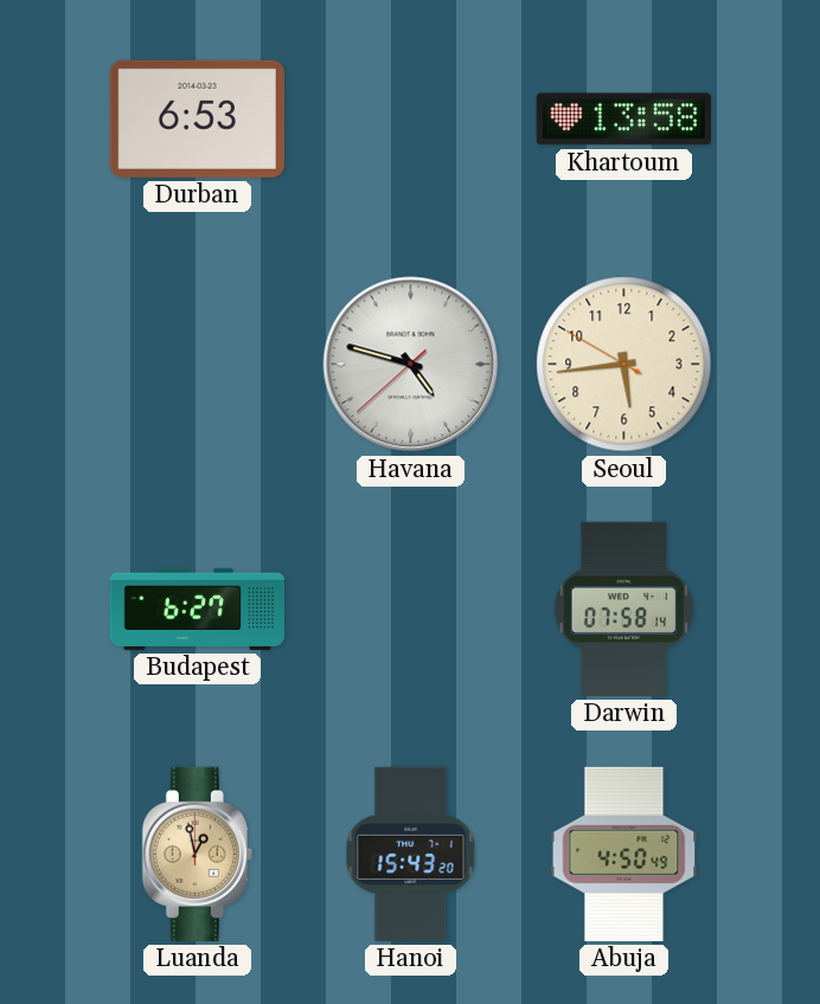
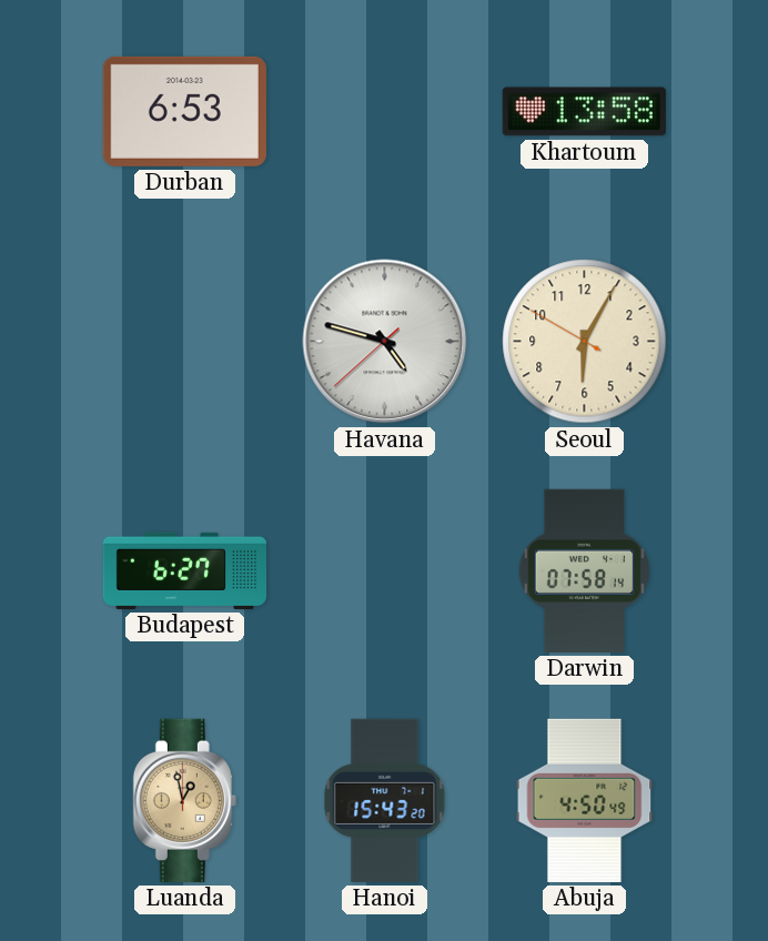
Seoul: 5:43 -> 6:04
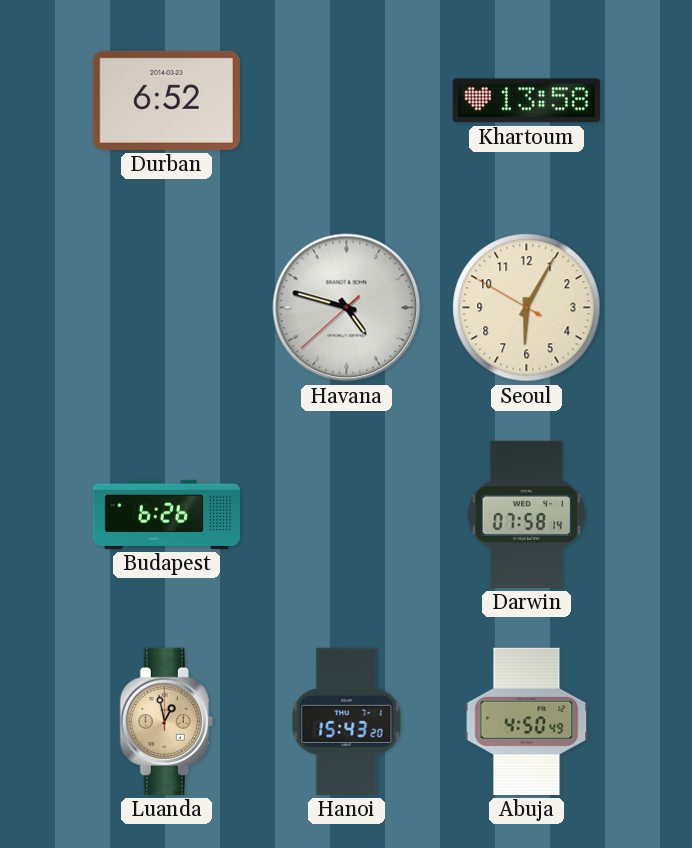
Durban: 6:53 -> 6:52
Budapest: 6:27 -> 6:26
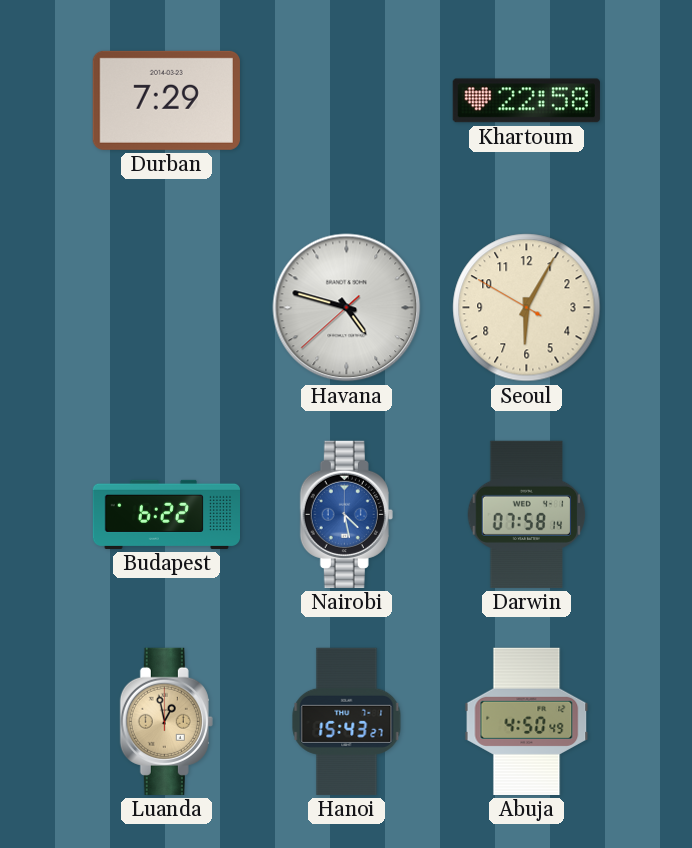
Durban: 6:52 -> 7:29
Khartoum: 13:58 -> 22:58
Budapest: 6:26 -> 6:22
Nairobi: none -> 4:28
Hanoi: 15:43:20 -> 15:43:27
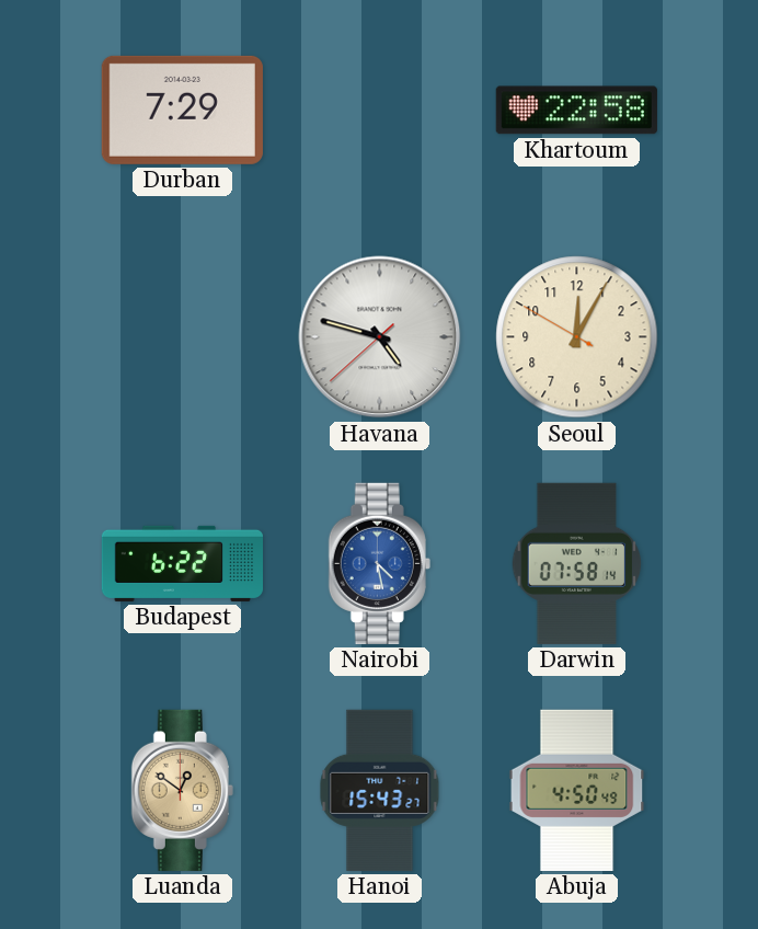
Seoul: 6:04 -> 12:04
Luanda: 12:58 -> 12:51
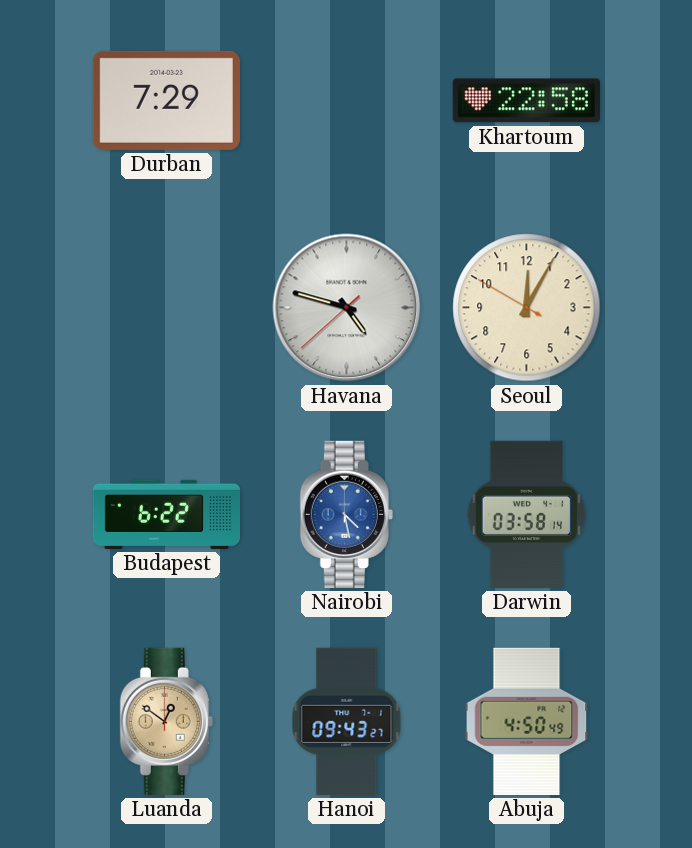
Darwin: 07:58 -> 03:58
Hanoi: 15:43 -> 09:43
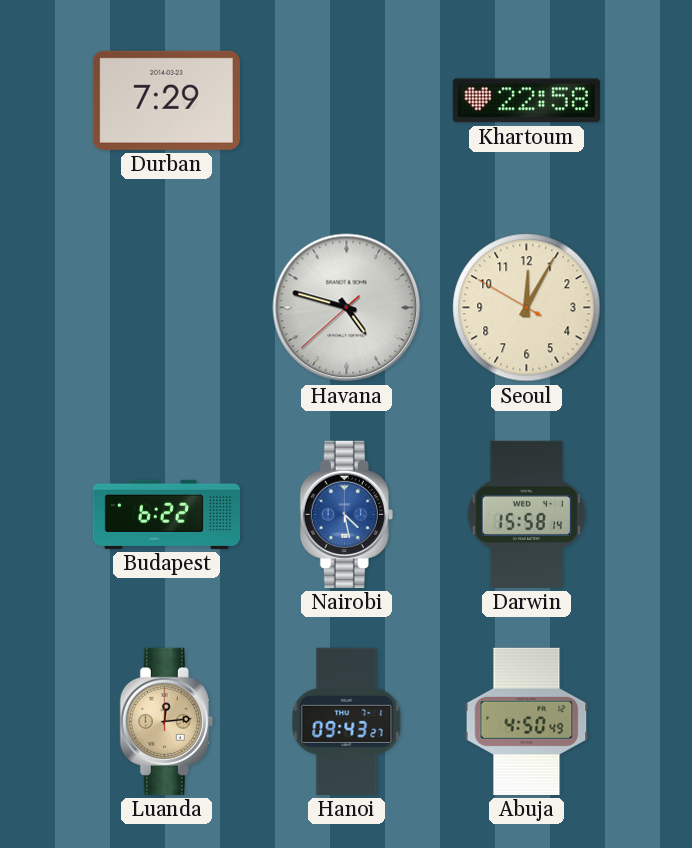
Darwin: 03:58 -> 15:58
Luanda: 12:51 -> 12:14
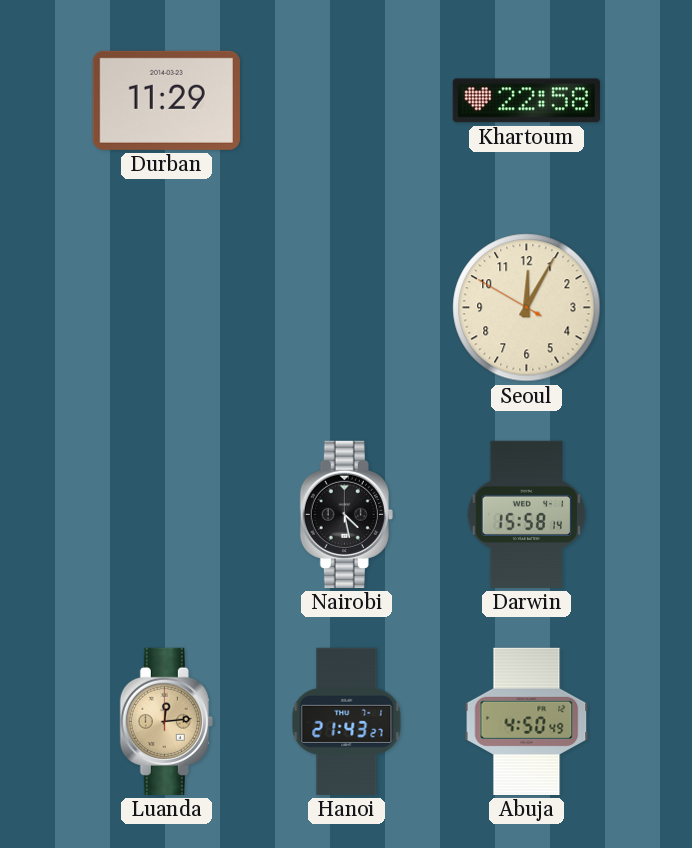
Durban: 7:29 -> 11:29
Havana: 4:47 -> none
Budapest: 6:22 -> none
Nairobi dial: blue -> black
Hanoi: 09:43 -> 21:43
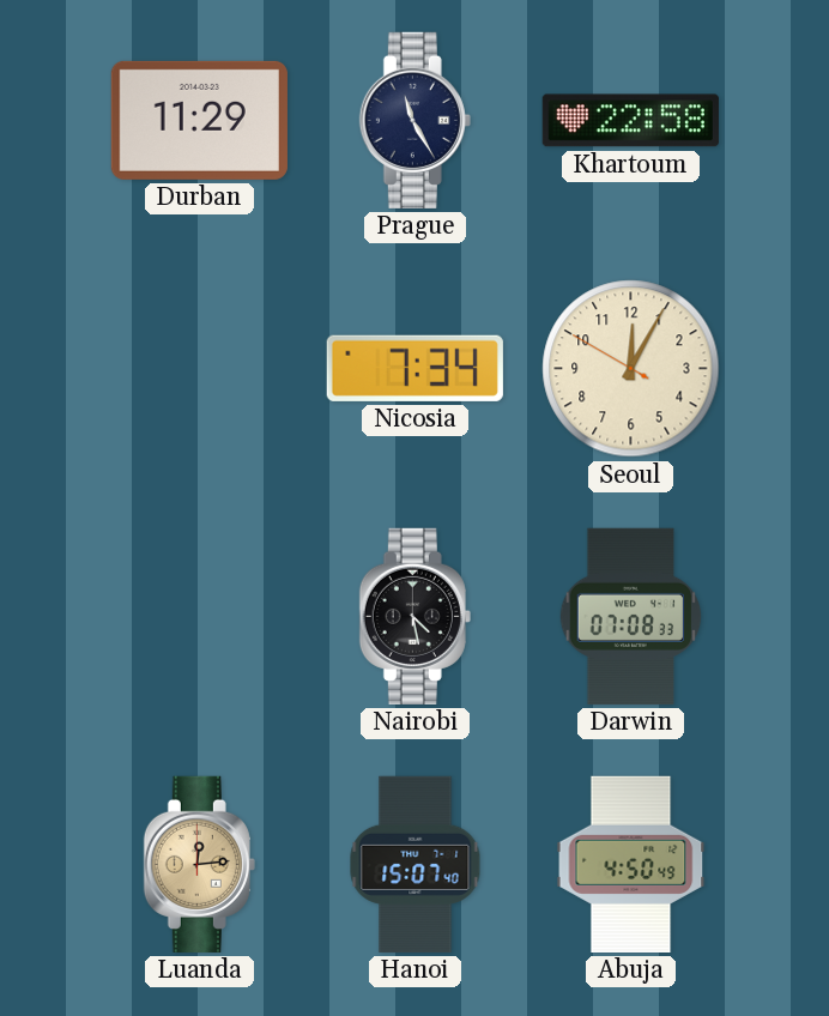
Prague: none -> 11:25
Nicosia: none -> 7:34
Darwin: 15:58 -> 07:08
Hanoi: 21:43 -> 15:07
